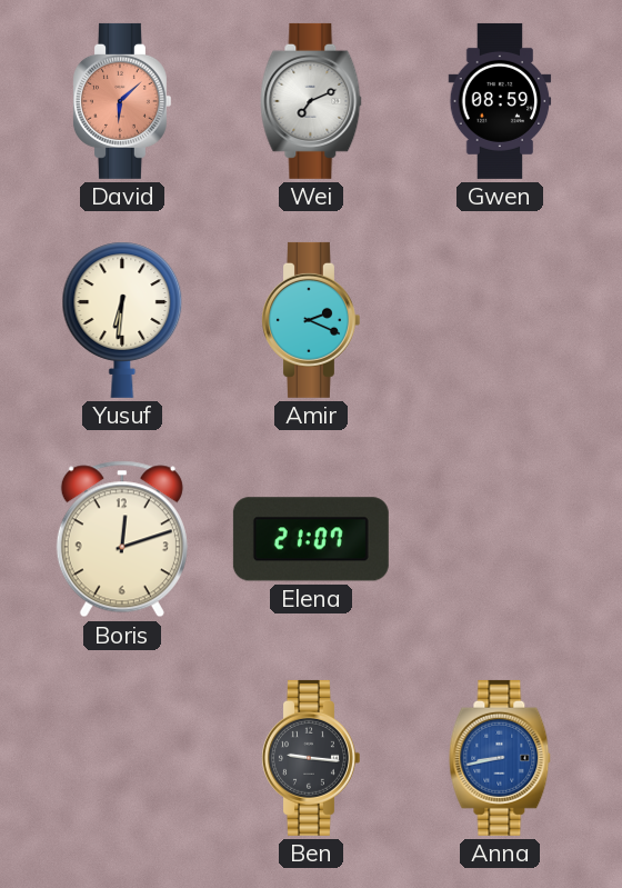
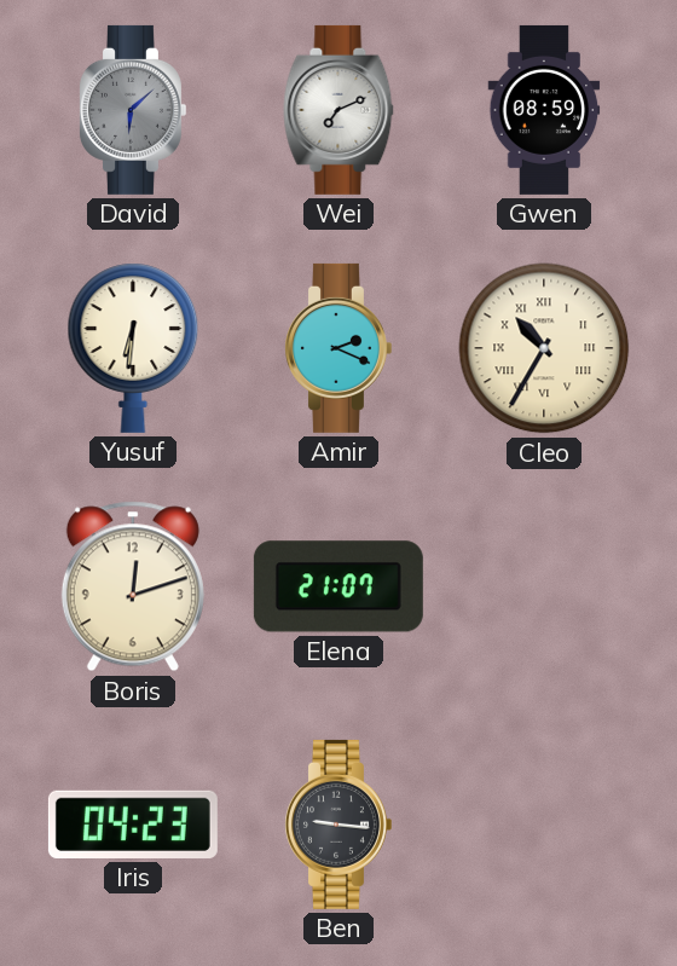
David dial: salmon -> grey
Cleo: none -> 10:35
Iris: none -> 04:23
Anna: 8:43 -> none
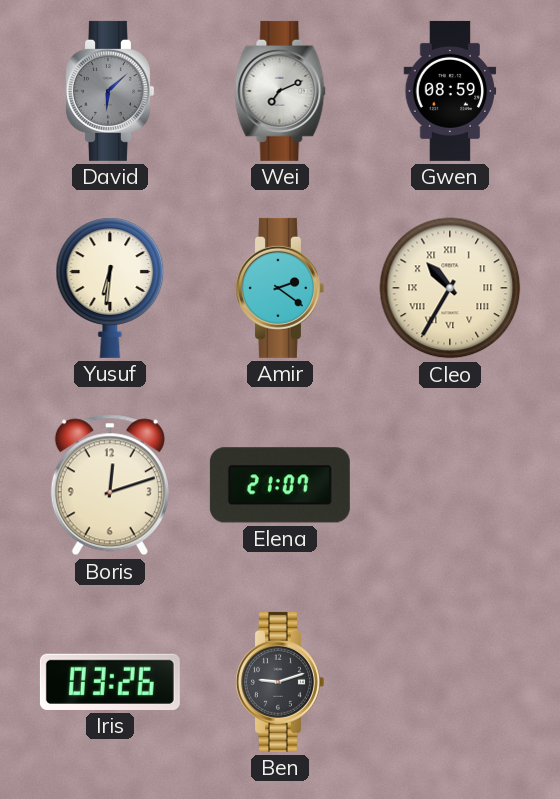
Amir: 2:19 -> 2:21
Iris: 04:23 -> 03:26
Ben: 9:16 -> 9:12
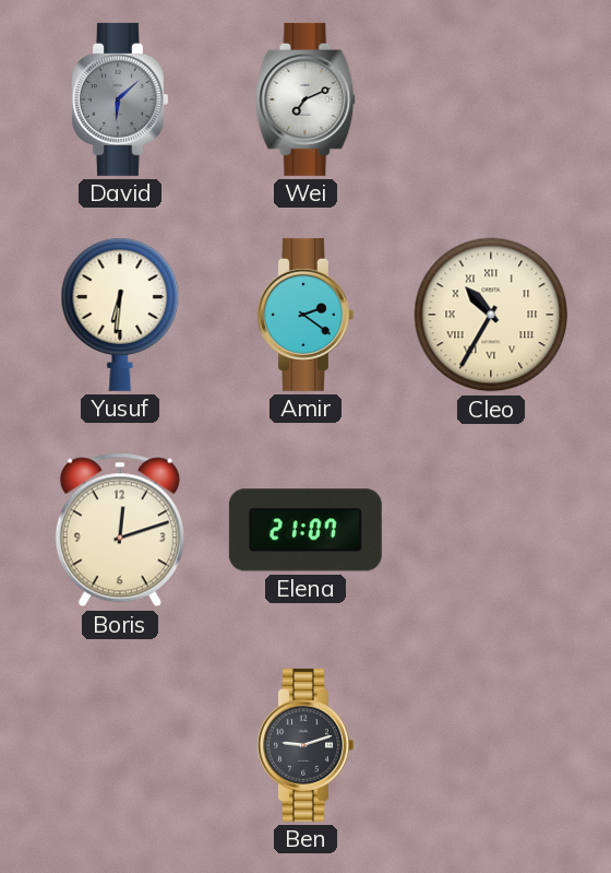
Gwen: 08:59 -> none
Iris: 03:26 -> none
